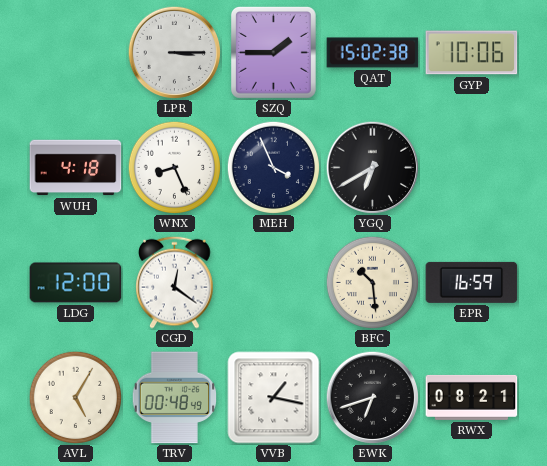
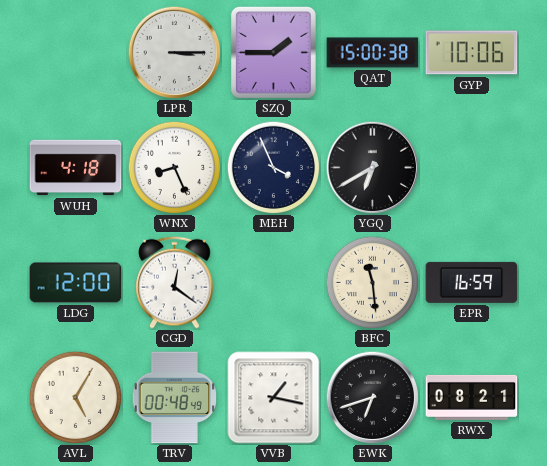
QAT: 15:02 -> 15:00
BFC: 10:29 -> 11:29
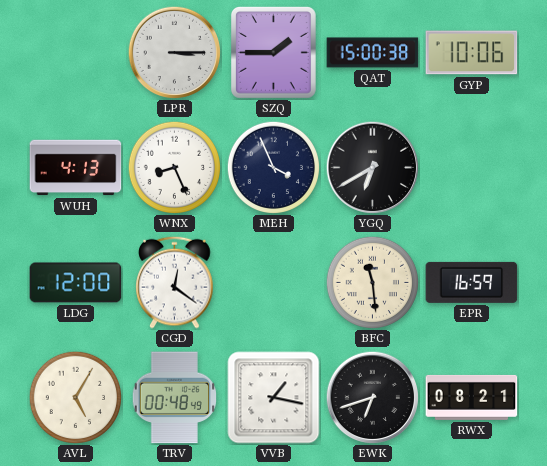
WUH: 4:18 -> 4:13
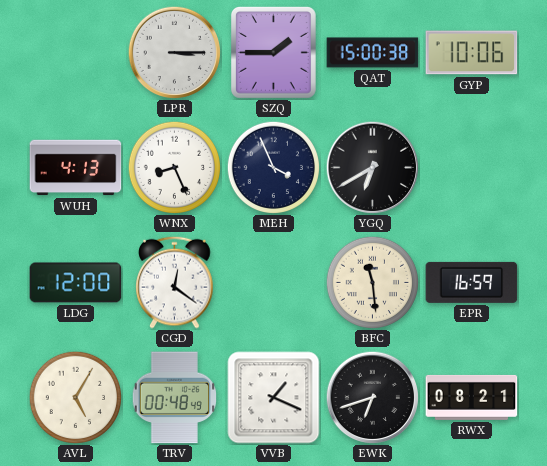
VVB: 1:17 -> 1:19
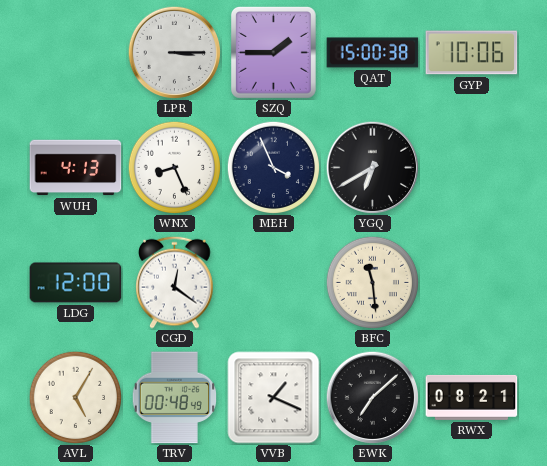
EPR: 16:59 -> none
EWK: 6:42 -> 7:08
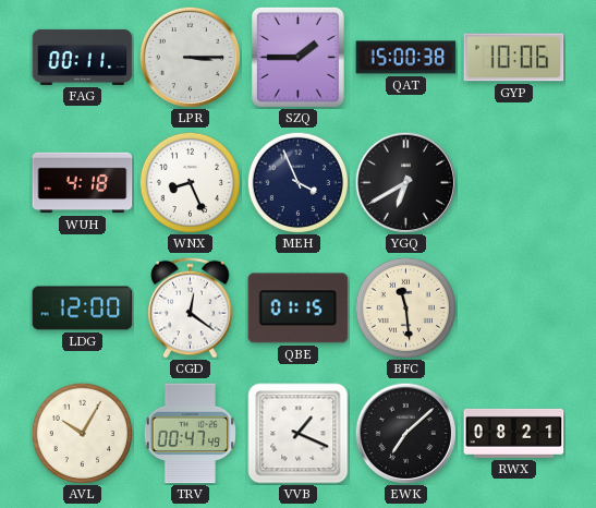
FAG: none -> 00:11
WUH: 4:13 -> 4:18
QBE: none -> 01:15
AVL: 5:05 -> 10:05
TRV: 00:48 -> 00:47
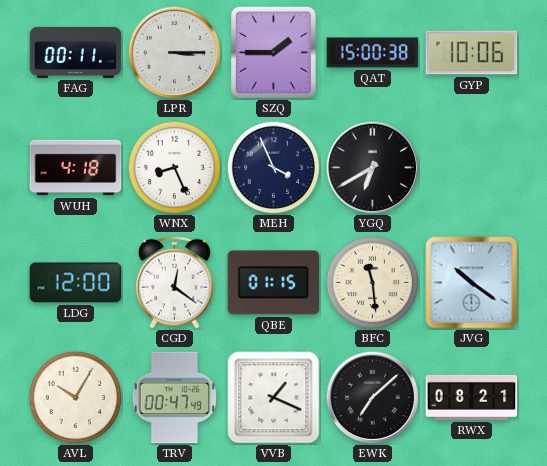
JVG: none -> 10:21
